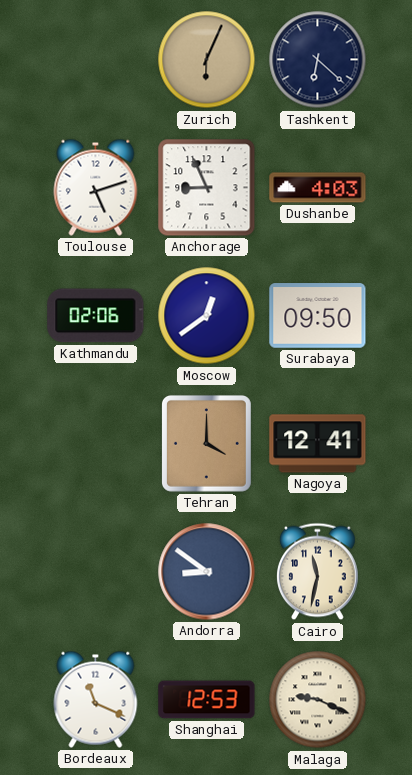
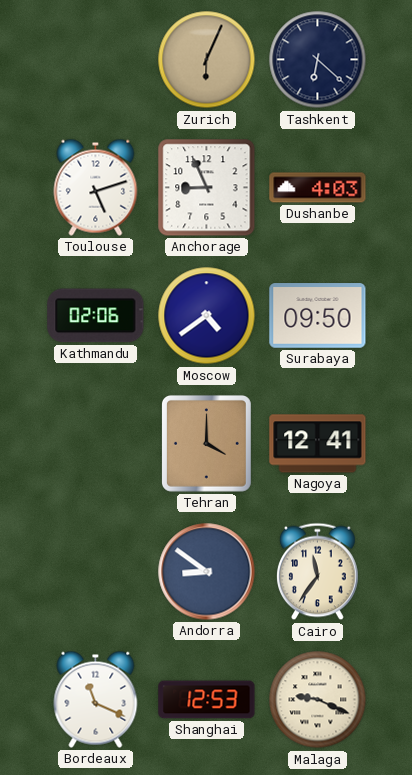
Moscow: 12:39 -> 4:39
Cairo: 11:32 -> 11:36
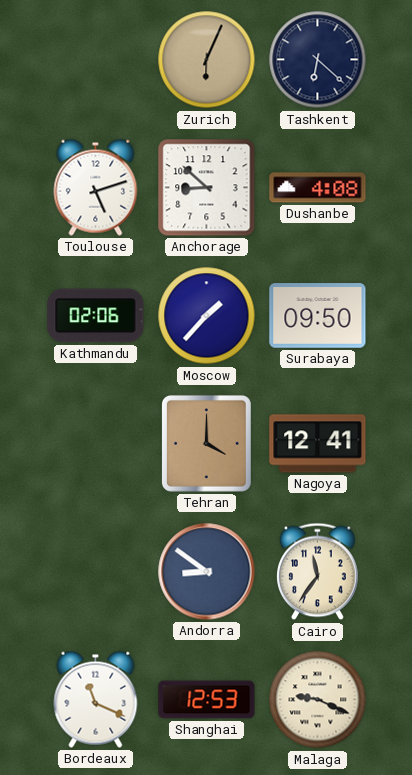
Anchorage: 8:56 -> 8:52
Dushanbe: 4:03 -> 4:08
Moscow: 4:39 -> 1:37
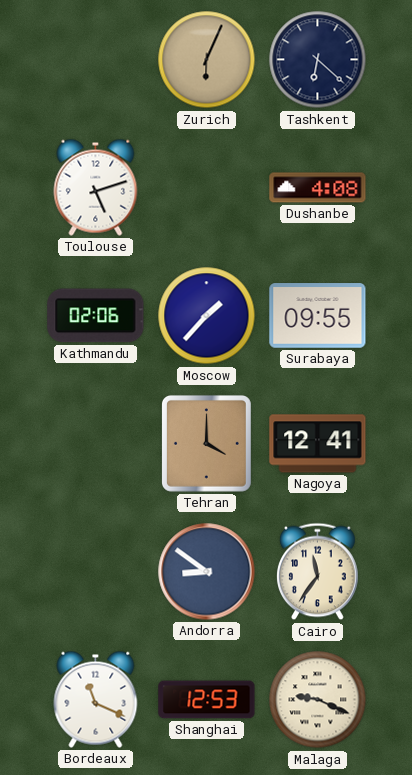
Anchorage: 8:52 -> none
Surabaya: 09:50 -> 09:55
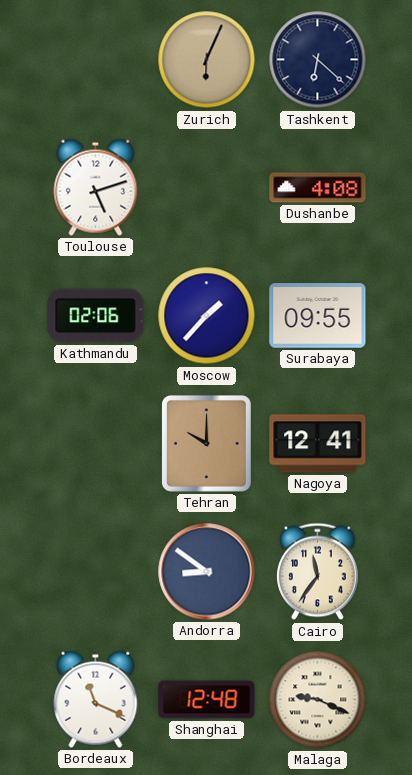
Tehran: 4:00 -> 10:00
Shanghai: 12:53 -> 12:48
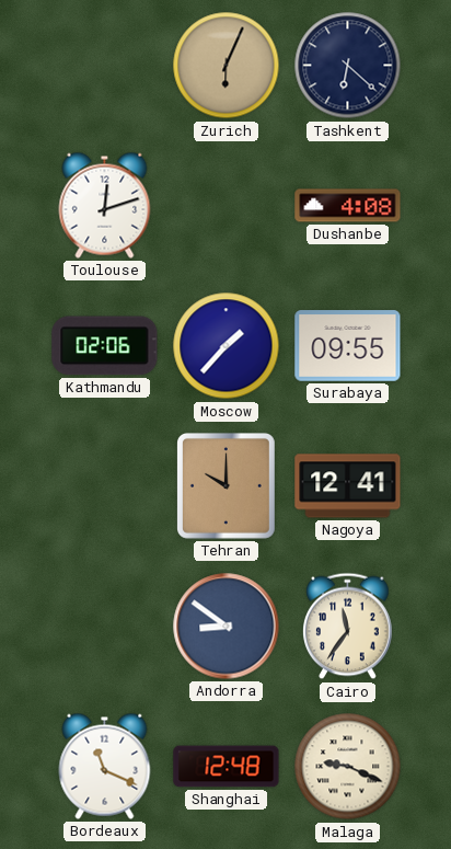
Toulouse: 5:12 -> 12:12
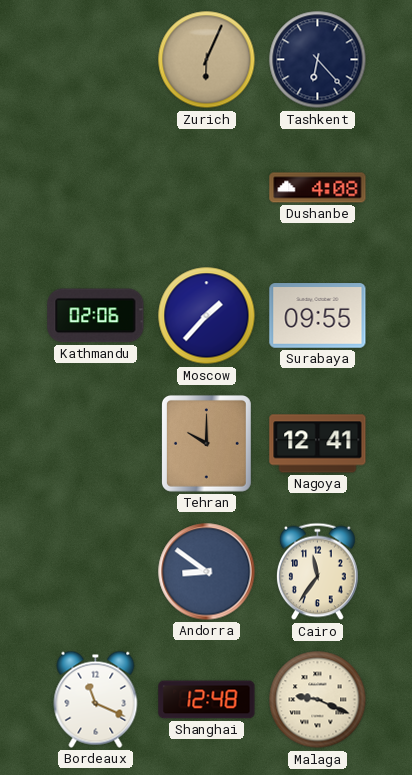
Tashkent: 6:22 -> 6:23
Toulouse: 12:12 -> none
